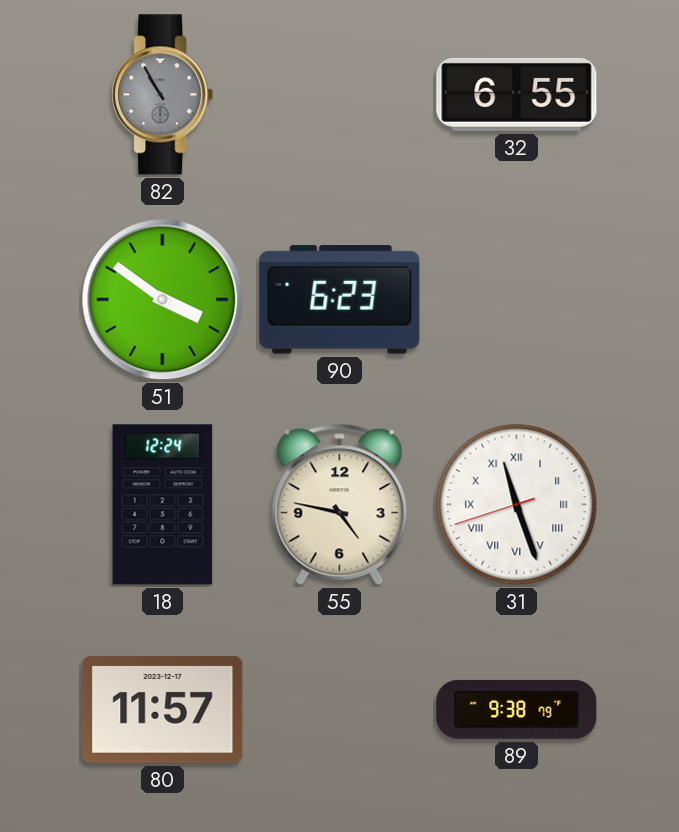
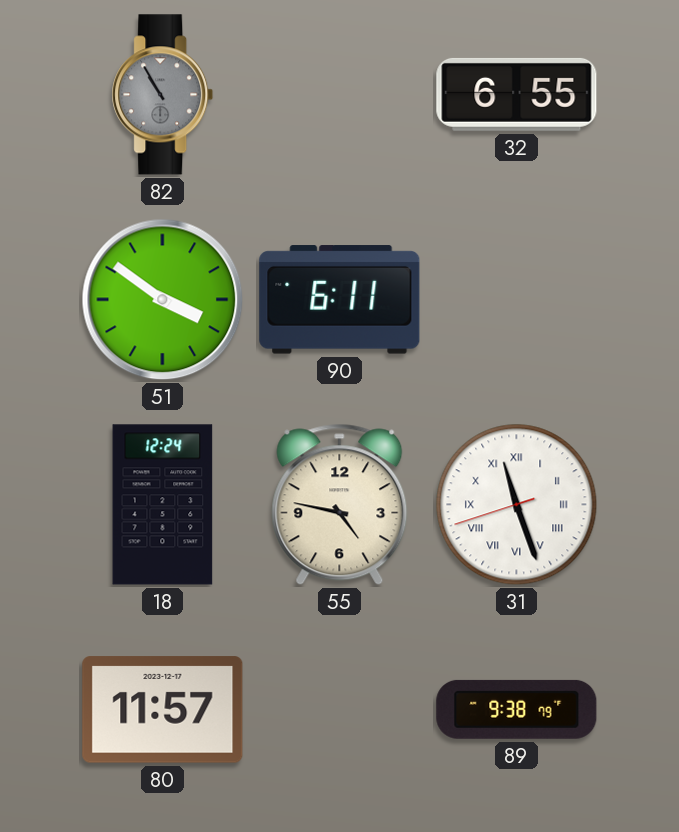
90: 6:23 -> 6:11
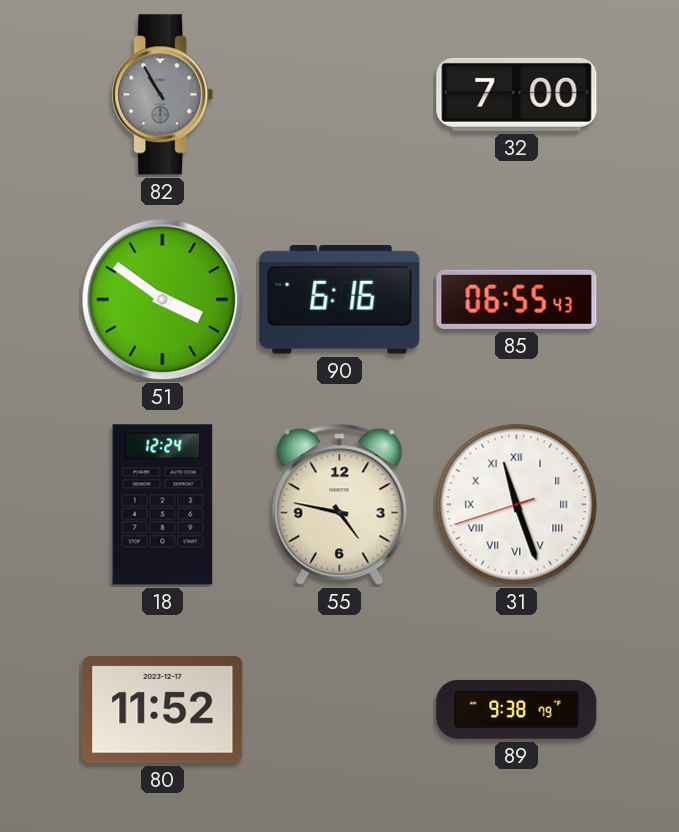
32: 6:55 -> 7:00
90: 6:11 -> 6:16
85: none -> 06:55
80: 11:57 -> 11:52
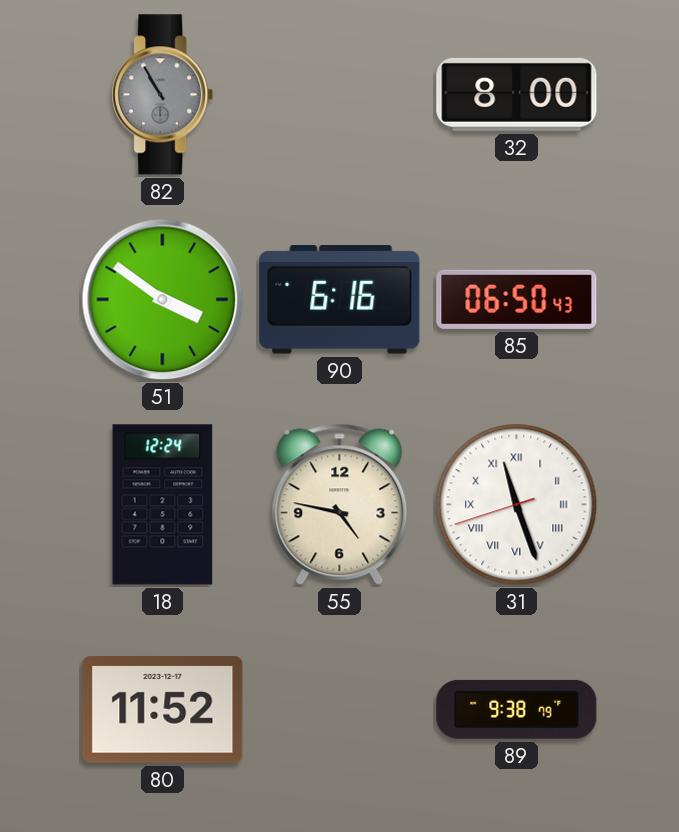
32: 7:00 -> 8:00
85: 06:55 -> 06:50
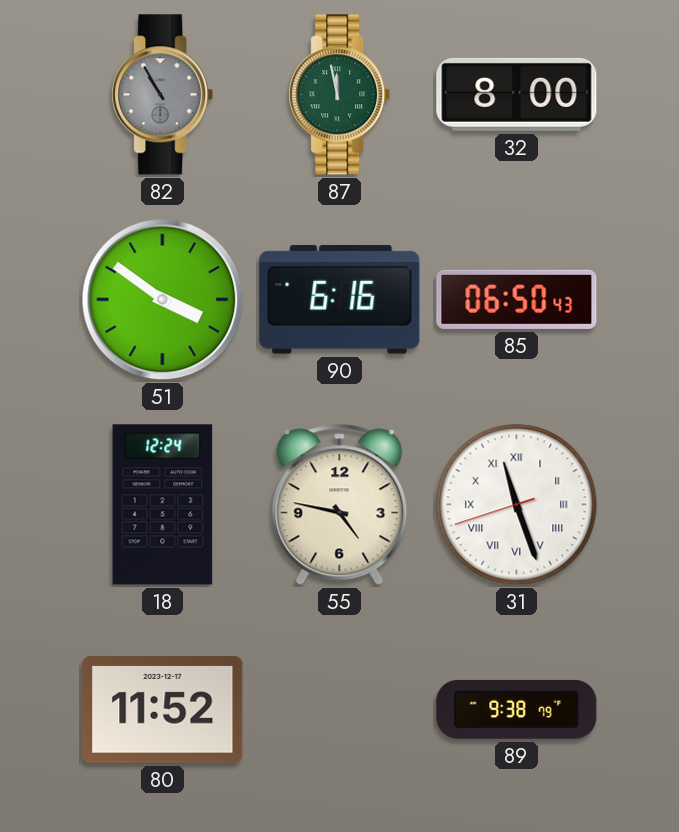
87: none -> 11:58
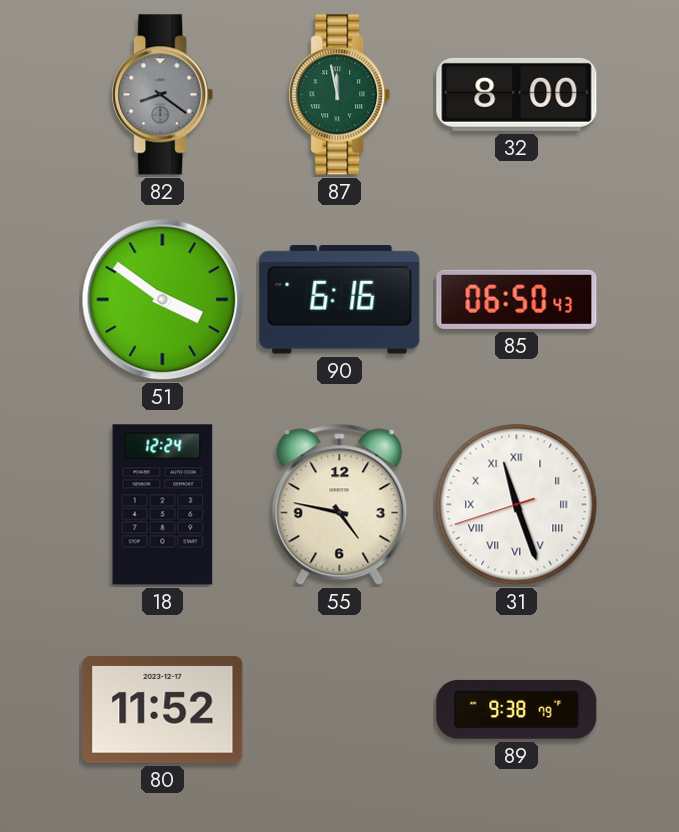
82: 10:55 -> 8:21
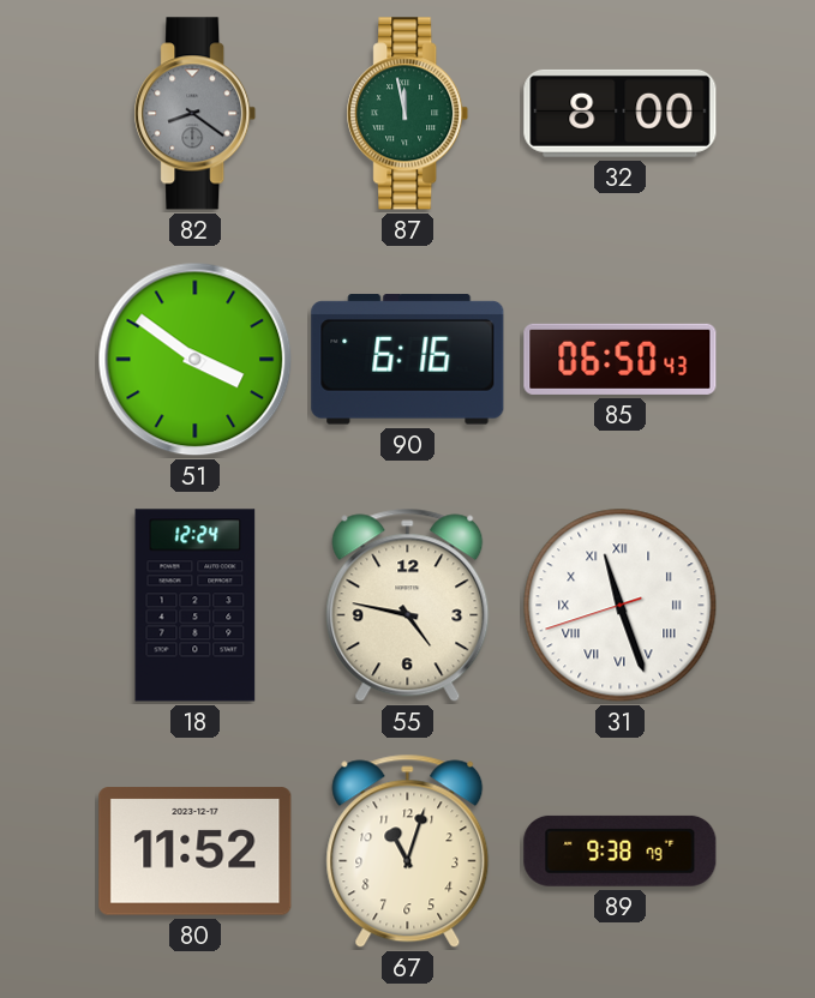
67: none -> 11:03
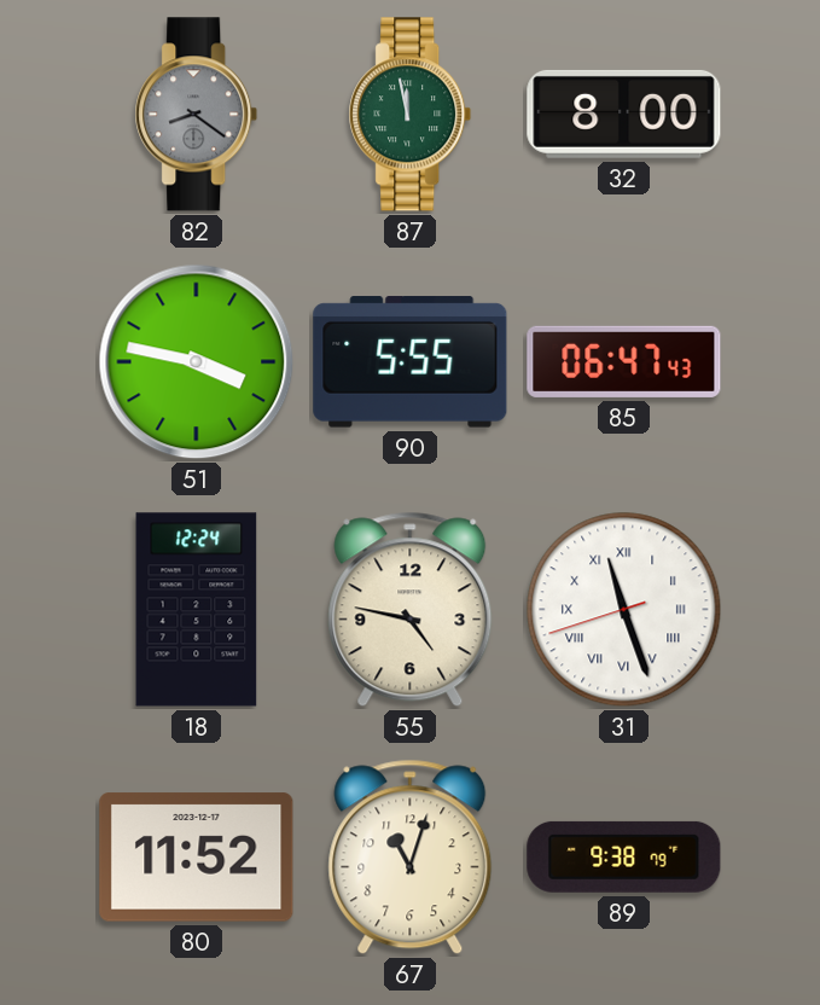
51: 3:51 -> 3:47
90: 6:16 -> 5:55
85: 06:50 -> 06:47
